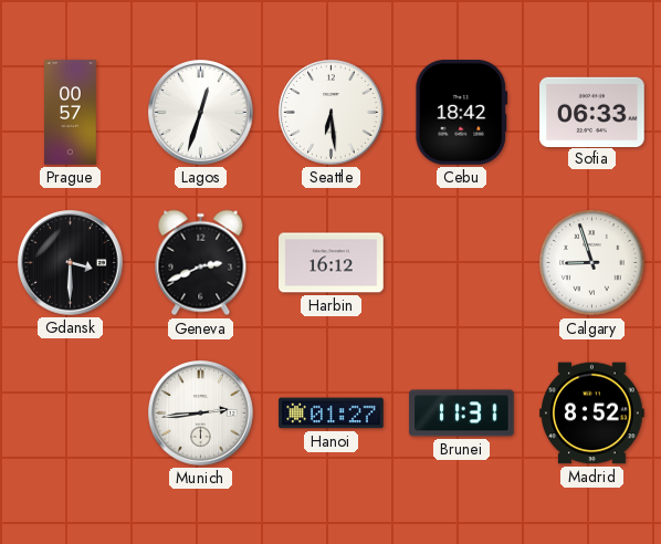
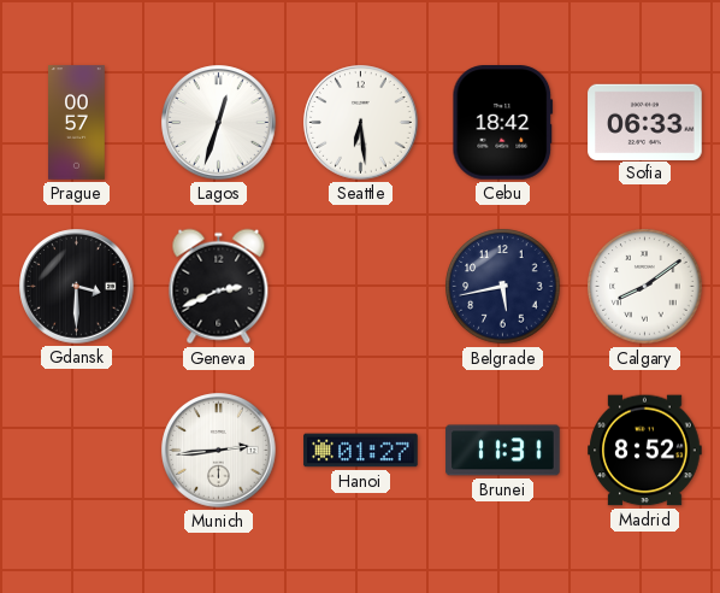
Harbin: 16:12 -> none
Belgrade: none -> 5:43
Calgary: 8:57 -> 8:09
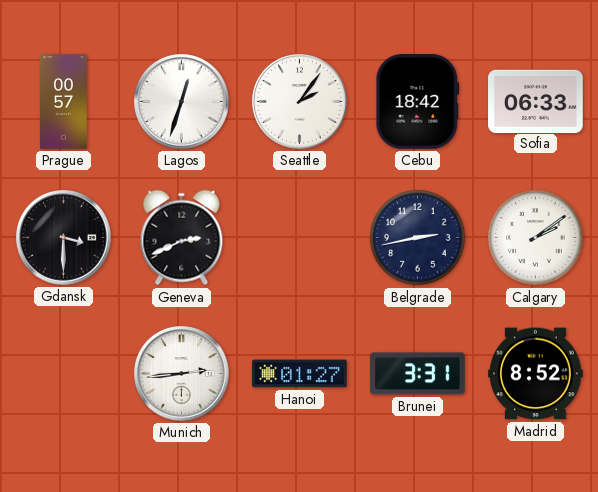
Seattle: 6:29 -> 2:06
Belgrade: 5:43 -> 2:43
Calgary: 8:09 -> 2:09
Brunei: 11:31 -> 3:31
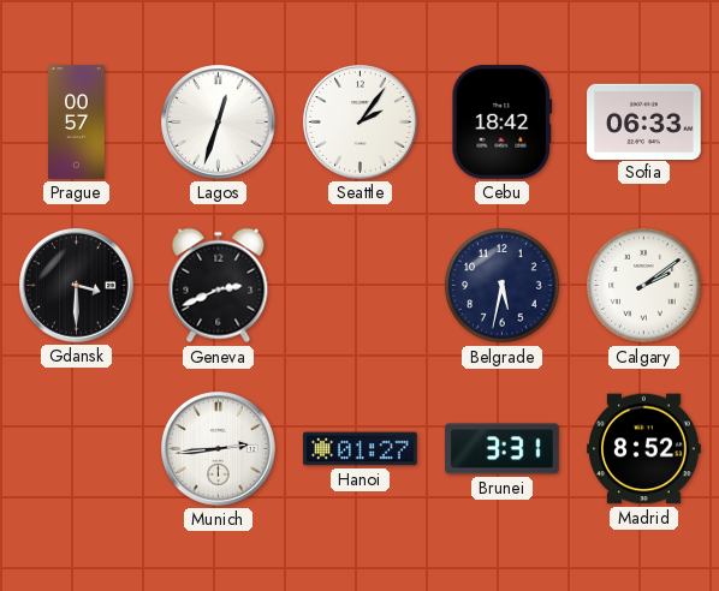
Belgrade: 2:43 -> 5:32
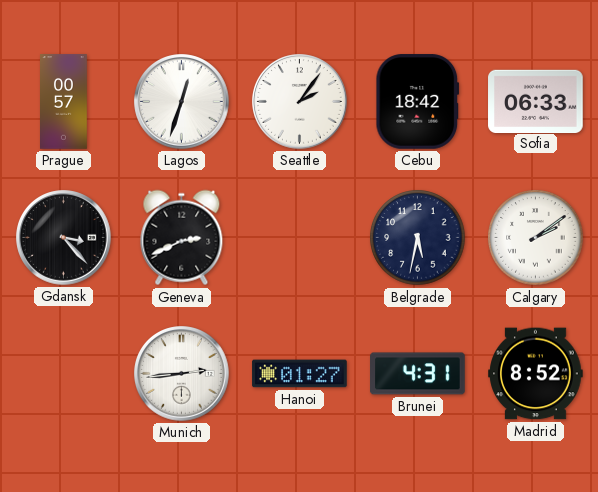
Gdansk: 3:30 -> 3:23
Brunei: 3:31 -> 4:31
